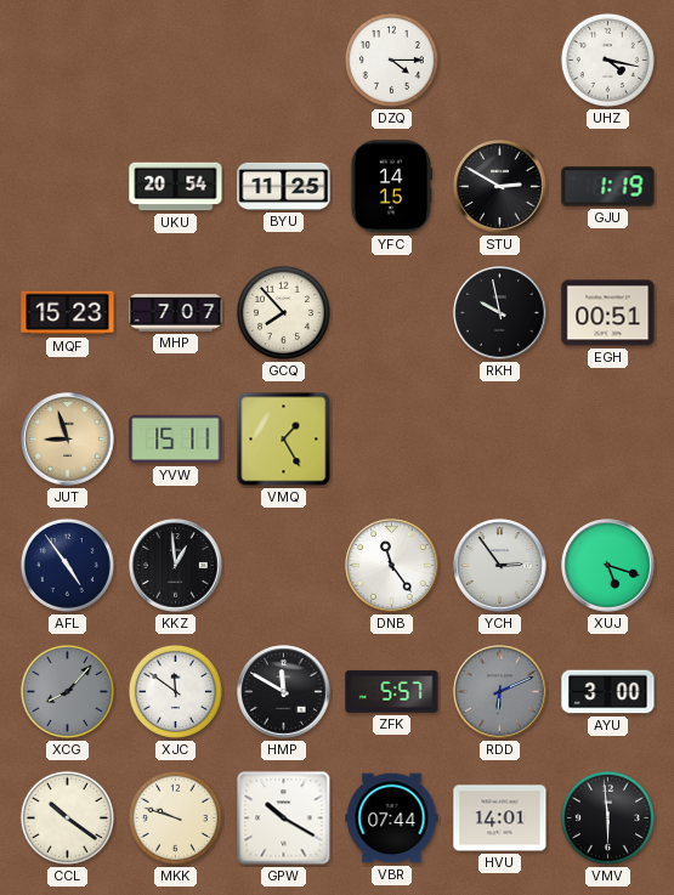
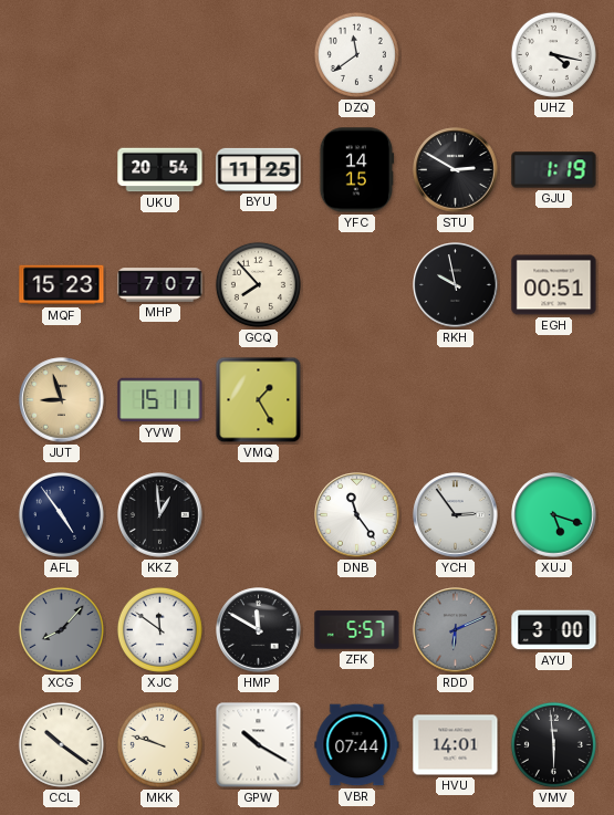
DZQ: 4:15 -> 11:39
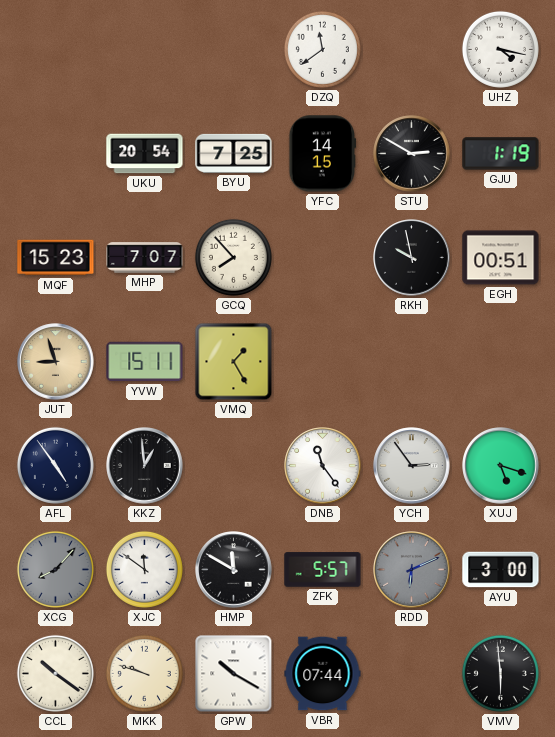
BYU: 11:25 -> 7:25
HVU: 14:01 -> none
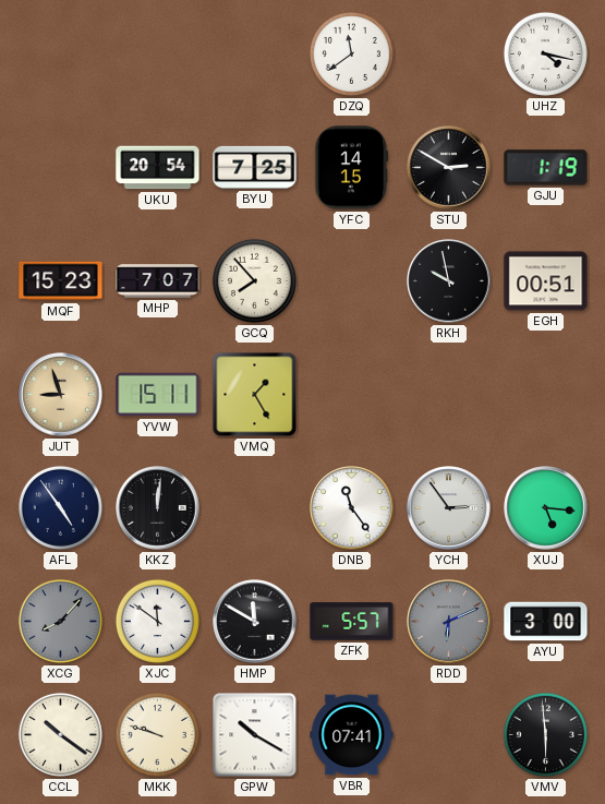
KKZ: 12:59 -> 12:01
XUJ: 5:18 -> 5:16
VBR: 07:44 -> 07:41
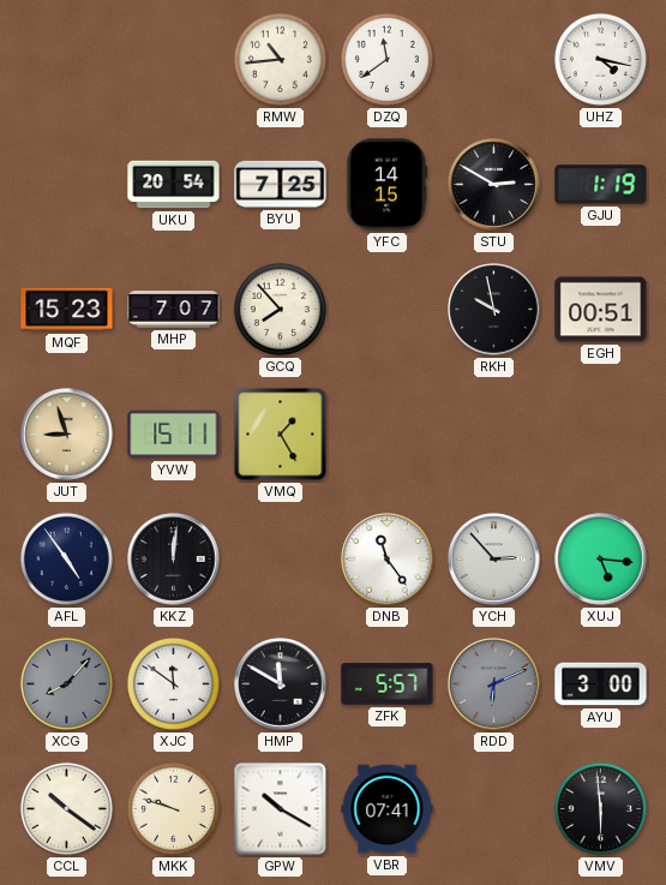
RMW: none -> 10:44
YCH: 2:54 -> 2:53
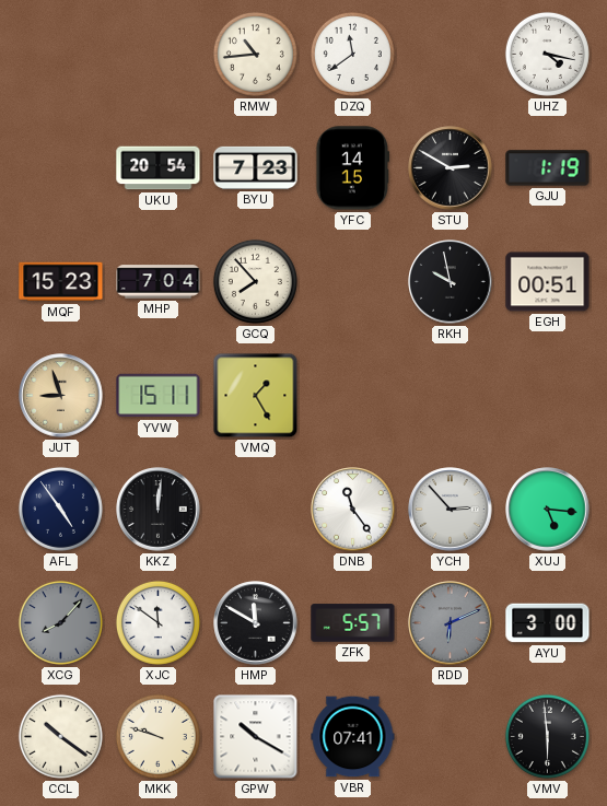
BYU: 7:25 -> 7:23
MHP: 7:07 -> 7:04
